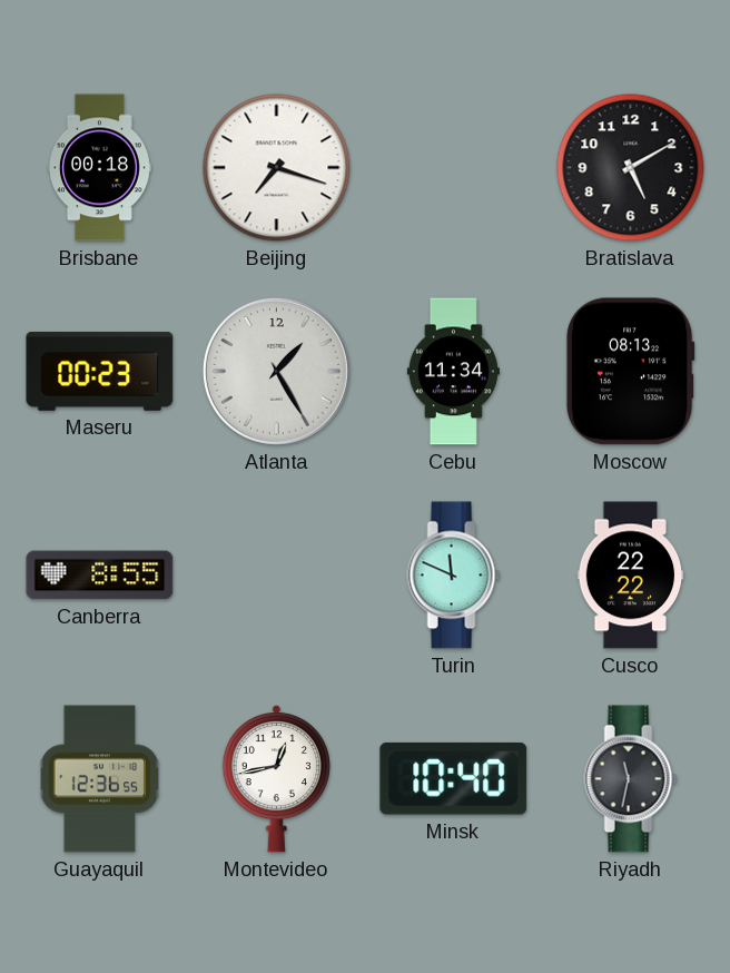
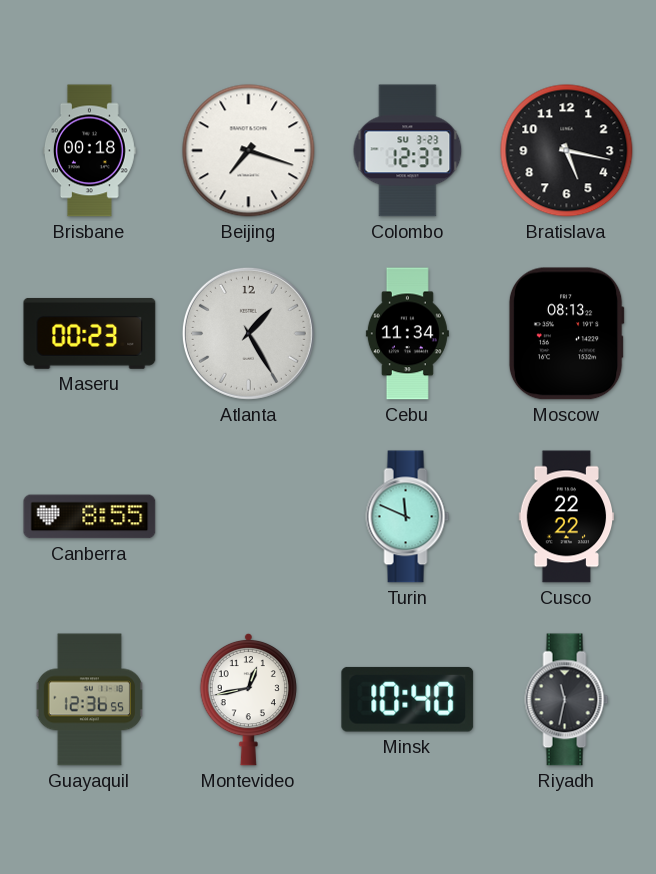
Colombo: none -> 12:37
Bratislava: 5:10 -> 5:17
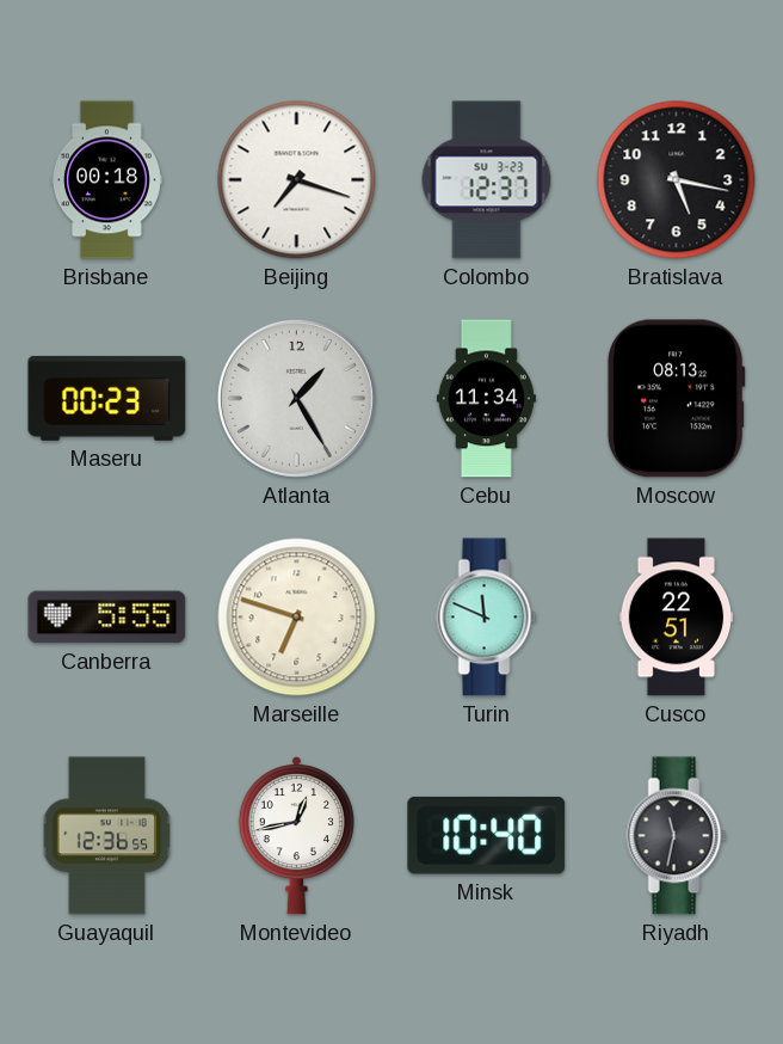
Canberra: 8:55 -> 5:55
Marseille: none -> 6:48
Cusco: 22:22 -> 22:51
